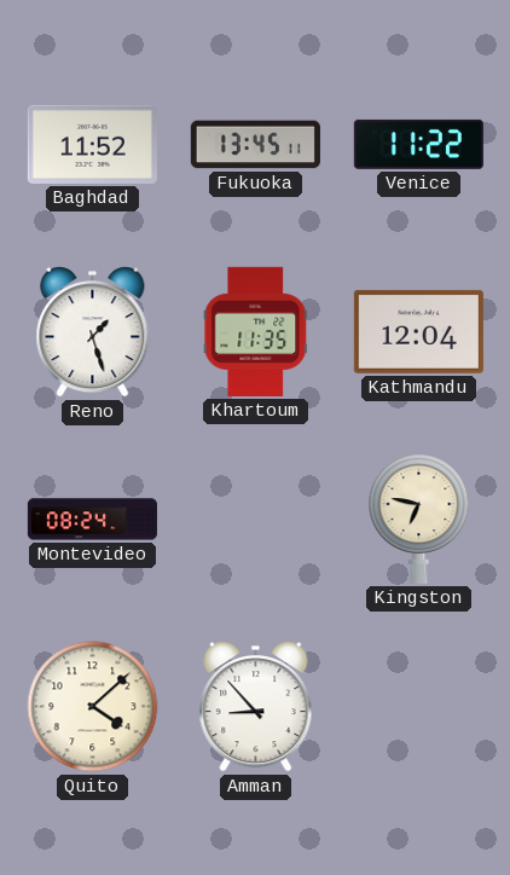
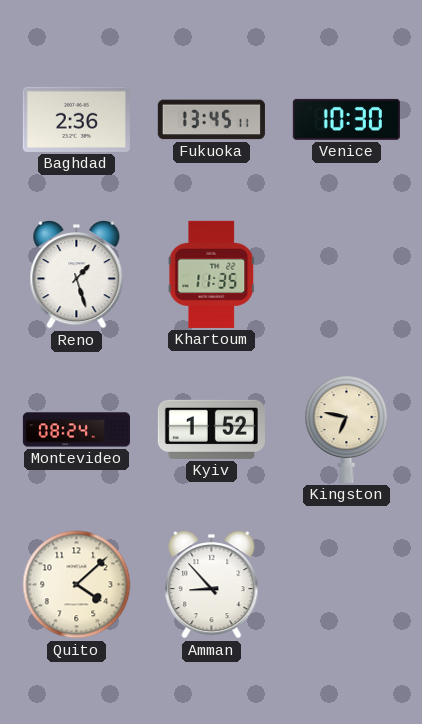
Baghdad: 11:52 -> 2:36
Venice: 11:22 -> 10:30
Kathmandu: 12:04 -> none
Kyiv: none -> 1:52
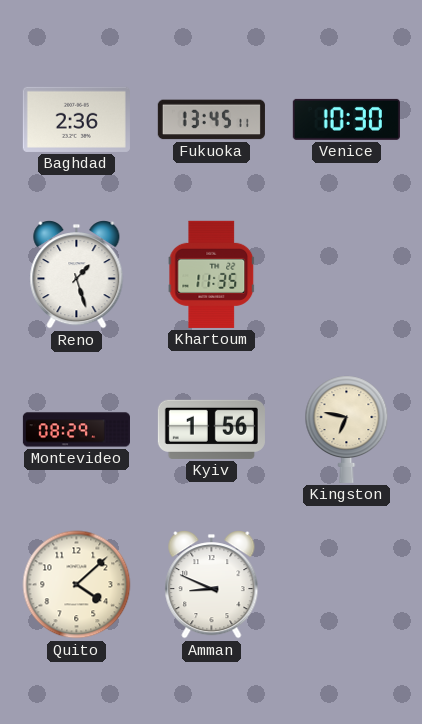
Montevideo: 08:24 -> 08:29
Kyiv: 1:52 -> 1:56
Amman: 8:53 -> 8:49
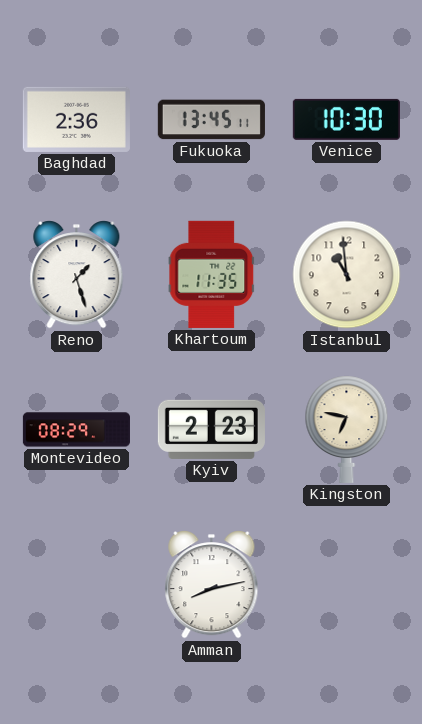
Istanbul: none -> 10:59
Kyiv: 1:56 -> 2:23
Quito: 4:08 -> none
Amman: 8:49 -> 8:13
